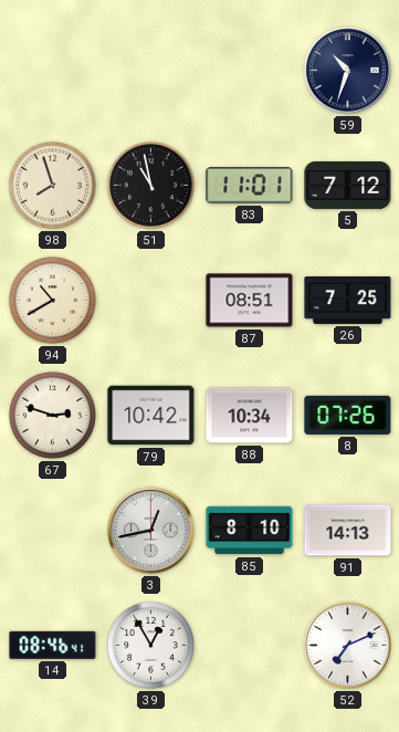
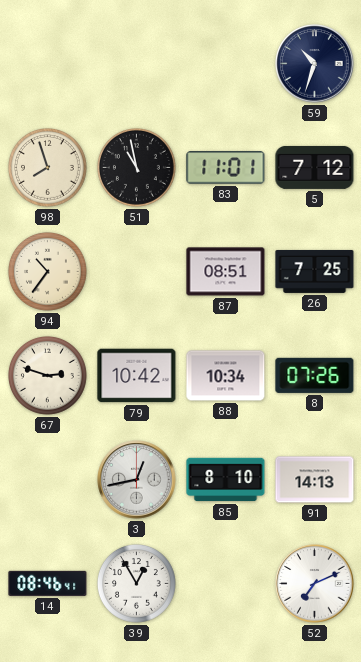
94: 10:40 -> 10:36
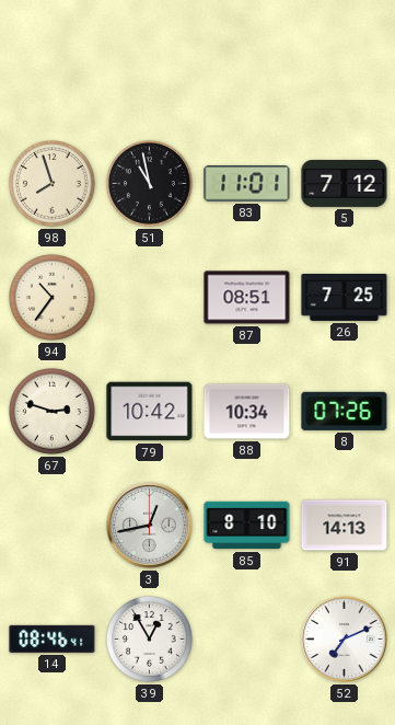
59: 10:33 -> none
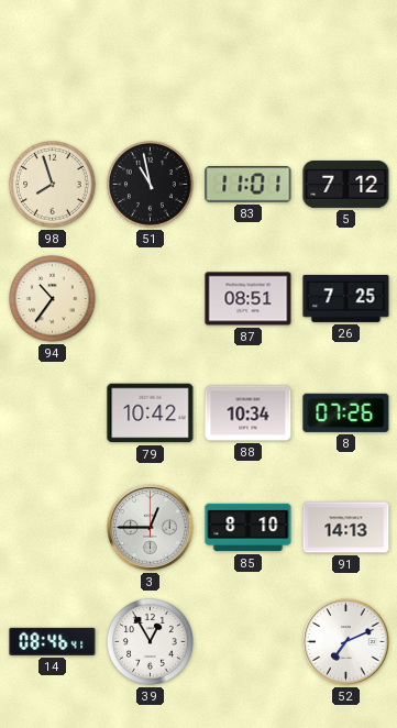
67: 2:48 -> none
3: 12:43 -> 12:45
